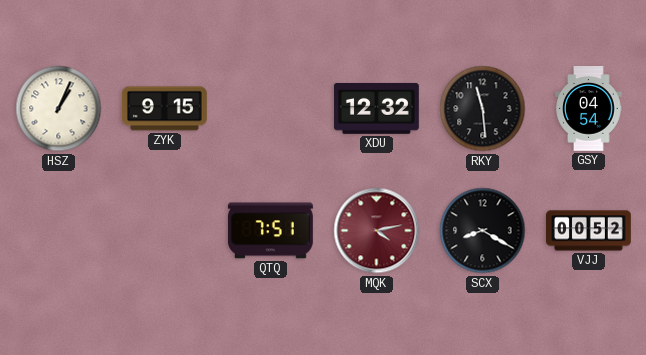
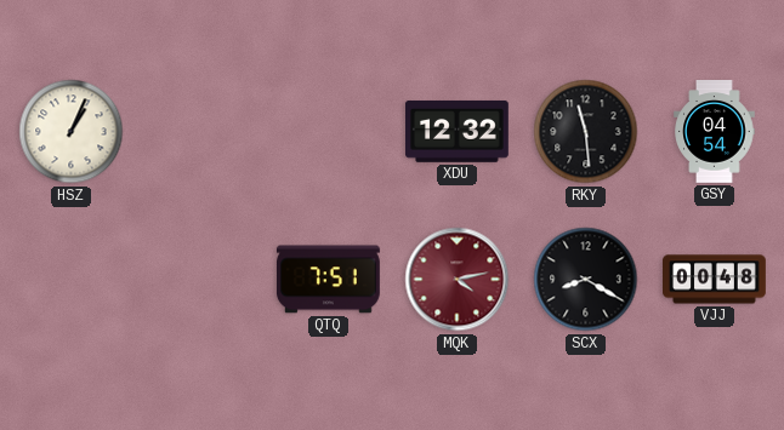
ZYK: 9:15 -> none
VJJ: 00:52 -> 00:48
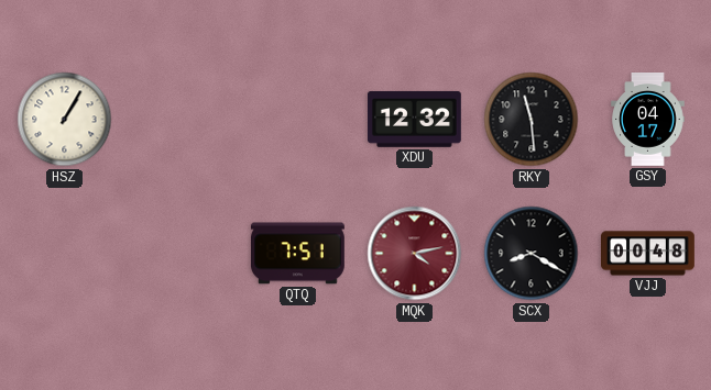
HSZ: 1:04 -> 1:05
GSY: 04:54 -> 04:17
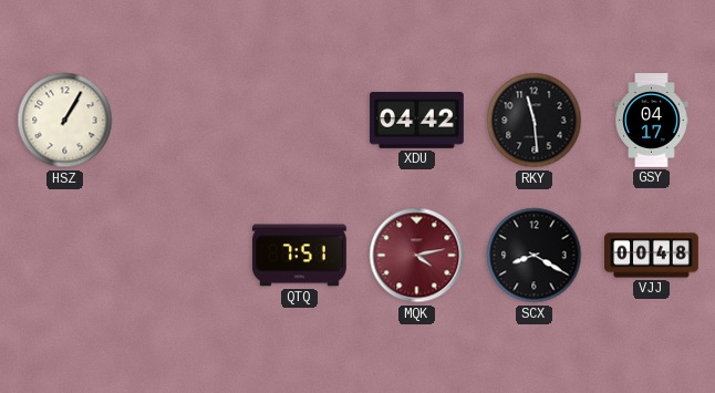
XDU: 12:32 -> 04:42
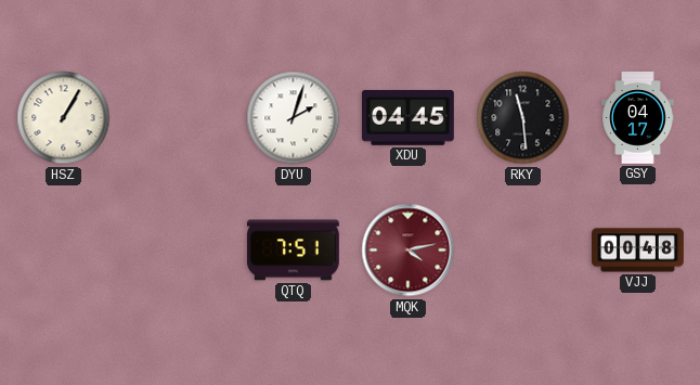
DYU: none -> 2:03
XDU: 04:42 -> 04:45
SCX: 8:20 -> none
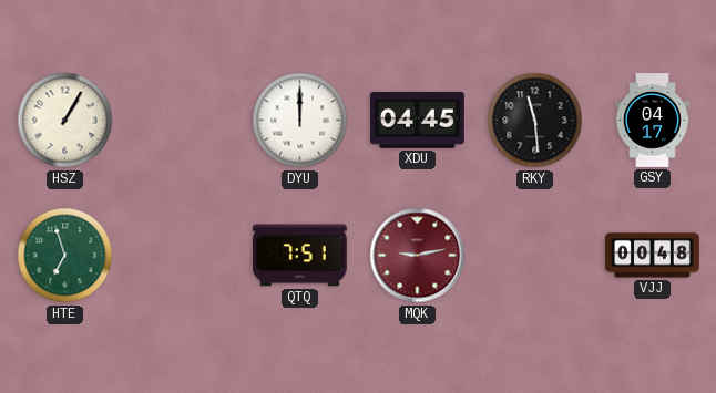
DYU: 2:03 -> 12:00
HTE: none -> 6:57
MQK: 4:13 -> 9:13
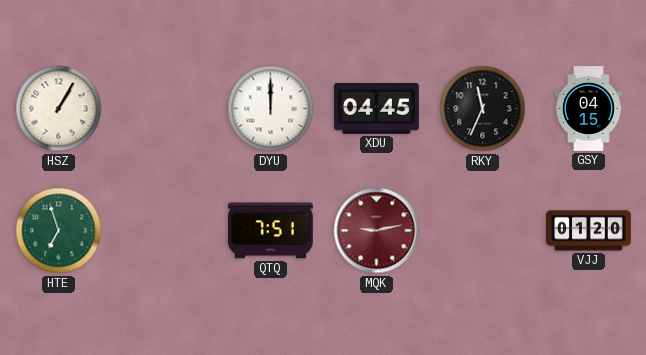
RKY: 11:29 -> 11:34
GSY: 04:17 -> 04:15
VJJ: 00:48 -> 01:20
